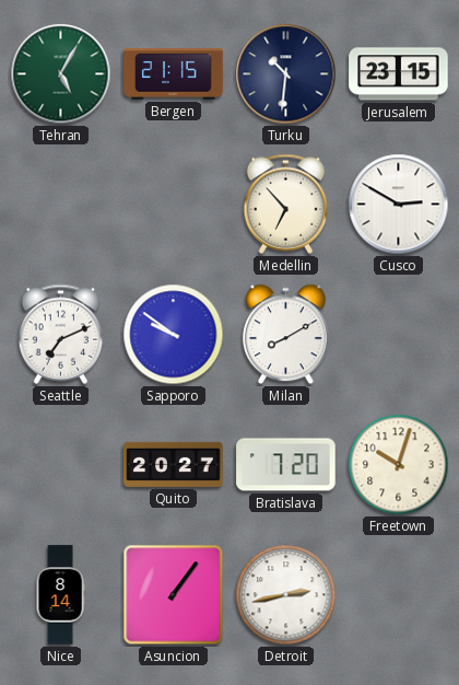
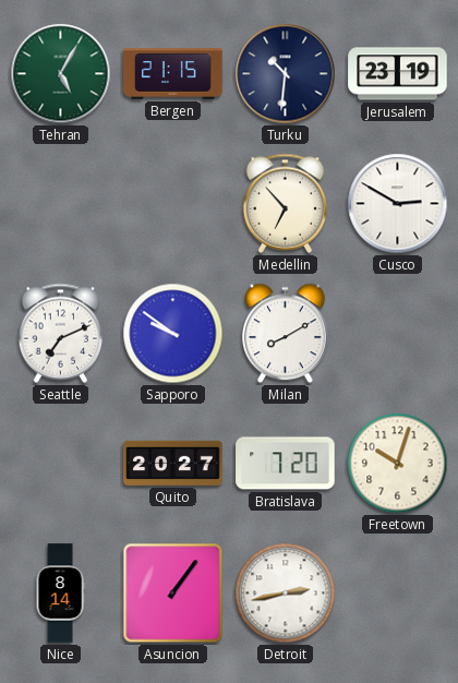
Jerusalem: 23:15 -> 23:19
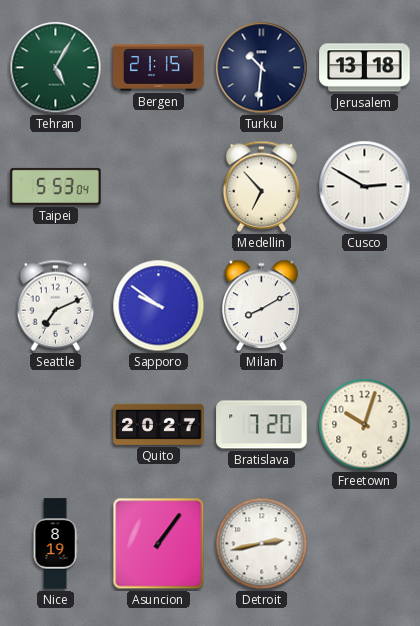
Jerusalem: 23:19 -> 13:18
Taipei: none -> 5:53
Nice: 8:14 -> 8:19
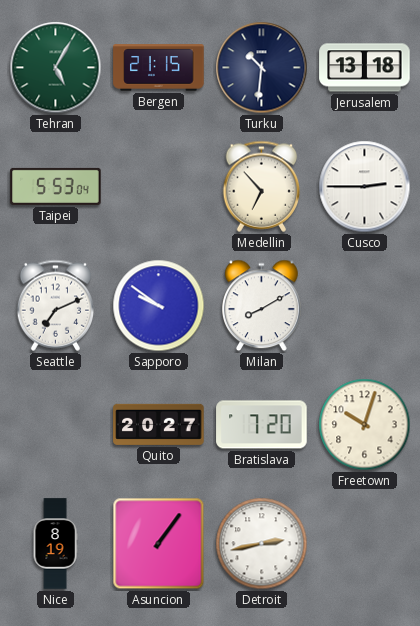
Cusco: 2:50 -> 2:45
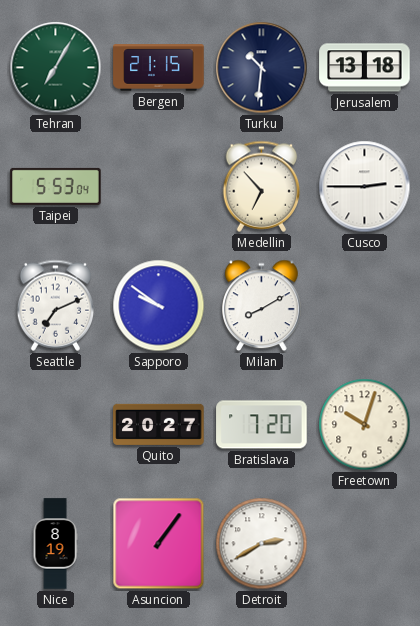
Tehran: 5:05 -> 7:05
Detroit: 2:43 -> 2:40
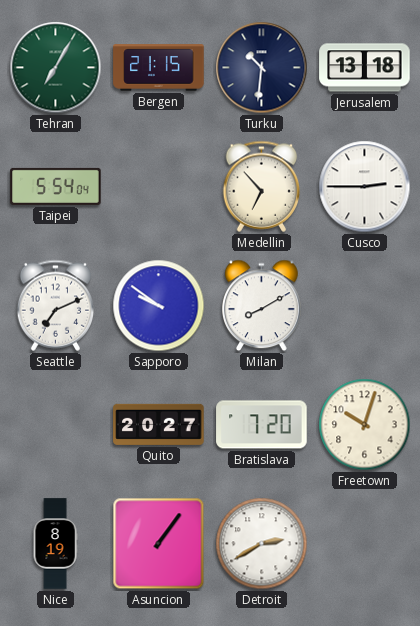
Taipei: 5:53 -> 5:54
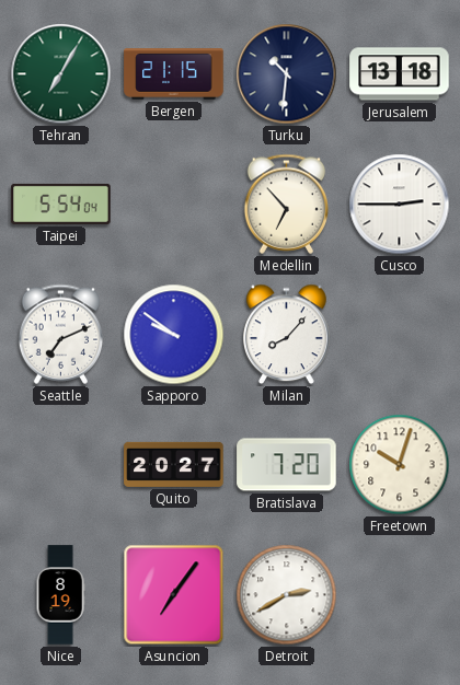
Milan: 8:10 -> 8:07
Asuncion: 1:06 -> 7:06
